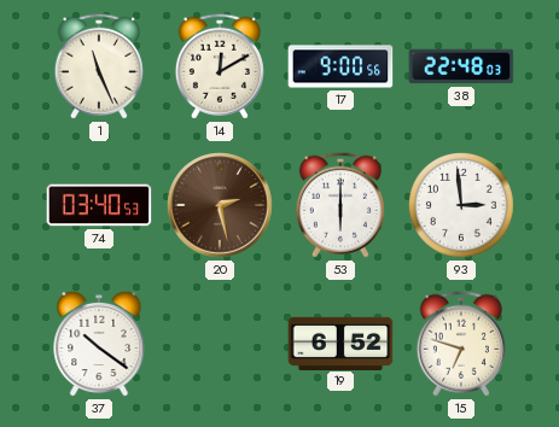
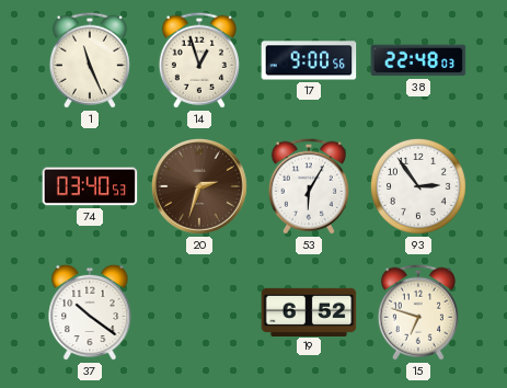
14: 12:10 -> 12:57
20: 2:28 -> 2:33
53: 6:00 -> 6:05
93: 2:59 -> 2:54
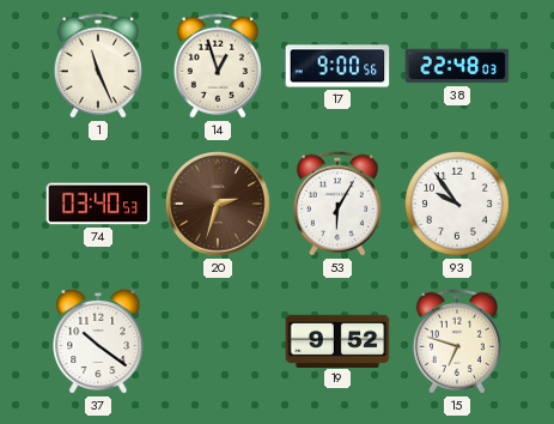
93: 2:54 -> 9:54
19: 6:52 -> 9:52
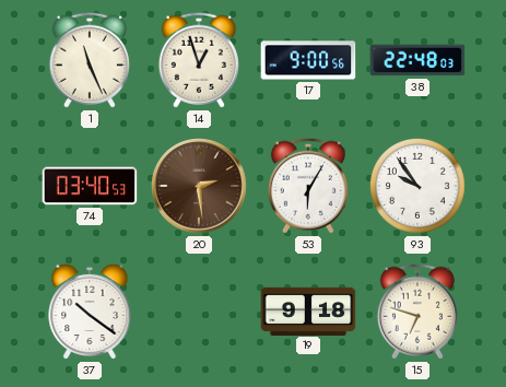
20: 2:33 -> 2:29
19: 9:52 -> 9:18
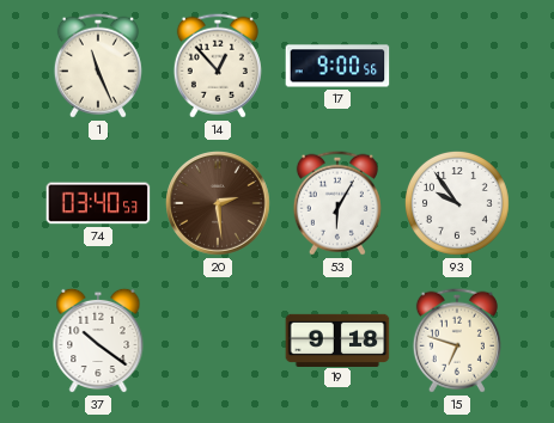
14: 12:57 -> 12:53
38: 22:48 -> none
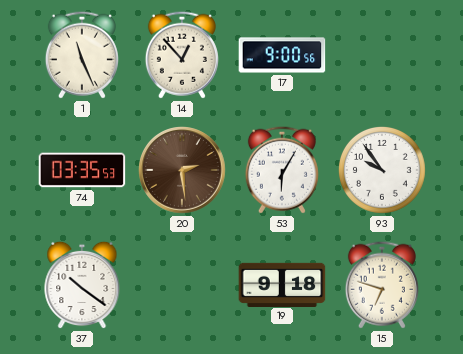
74: 03:40 -> 03:35
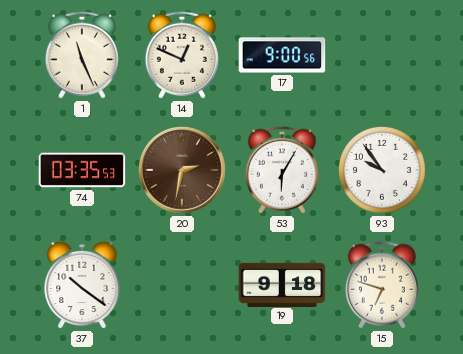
14: 12:53 -> 12:49
20: 2:29 -> 2:32
